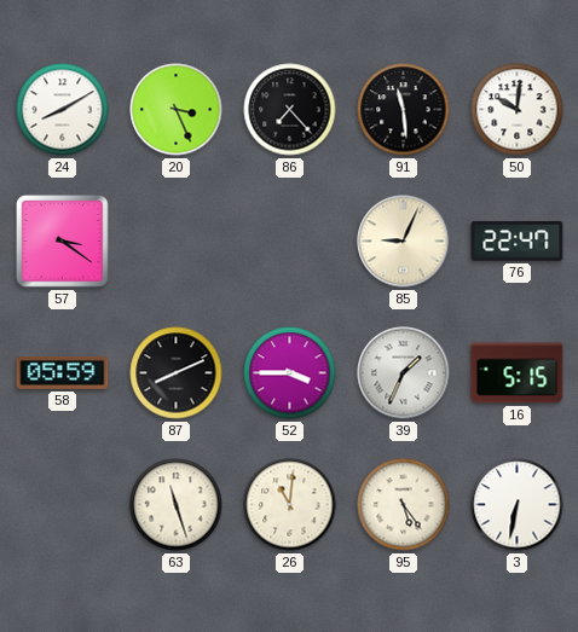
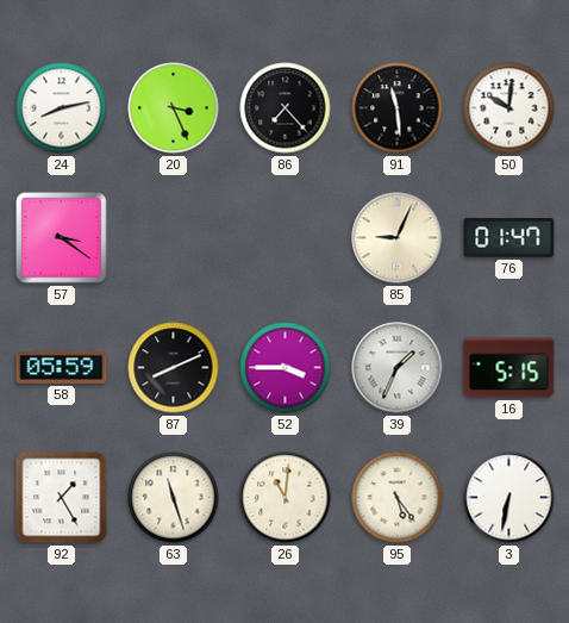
24: 8:10 -> 8:13
76: 22:47 -> 01:47
92: none -> 1:25
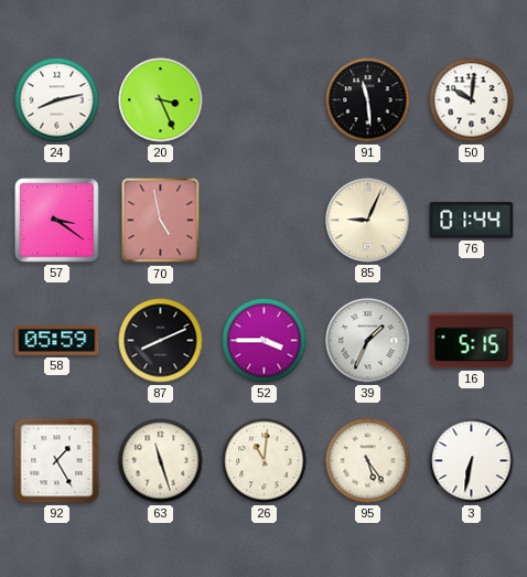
86: 7:23 -> none
70: none -> 4:58
76: 01:47 -> 01:44
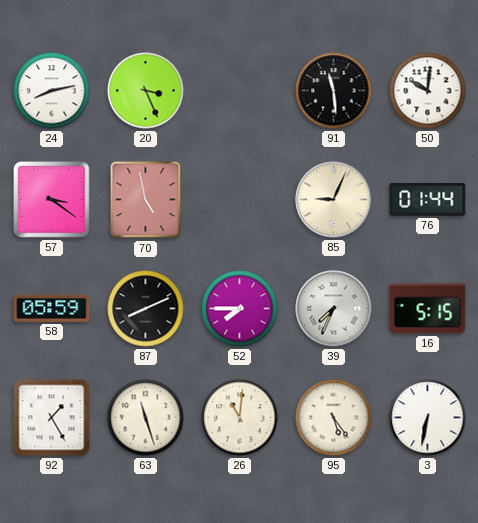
52: 3:45 -> 7:45
39: 1:34 -> 7:34
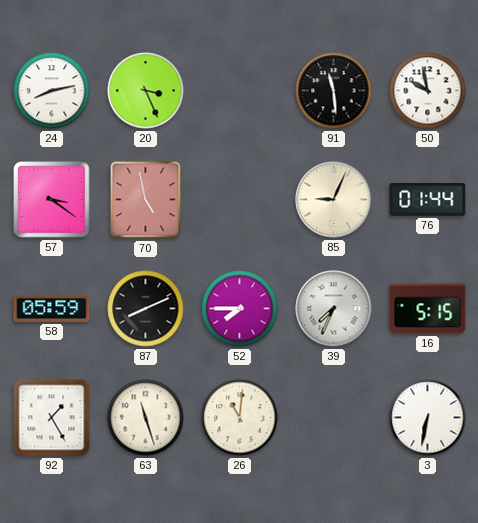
50: 10:01 -> 9:58
95: 5:24 -> none
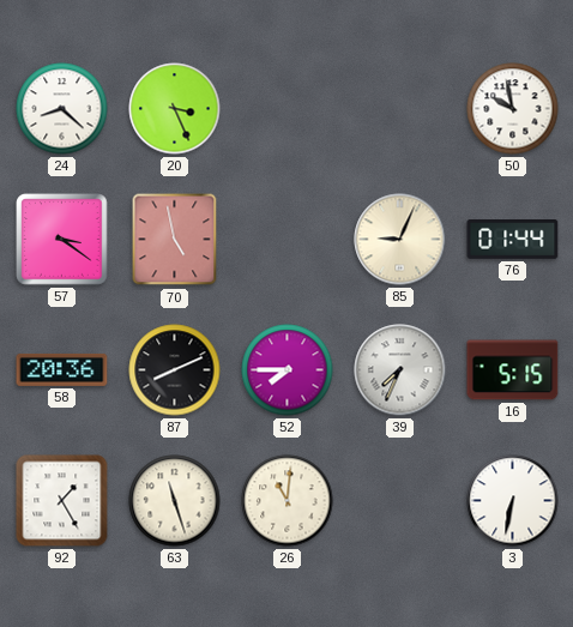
24: 8:13 -> 8:22
91: 11:29 -> none
58: 05:59 -> 20:36
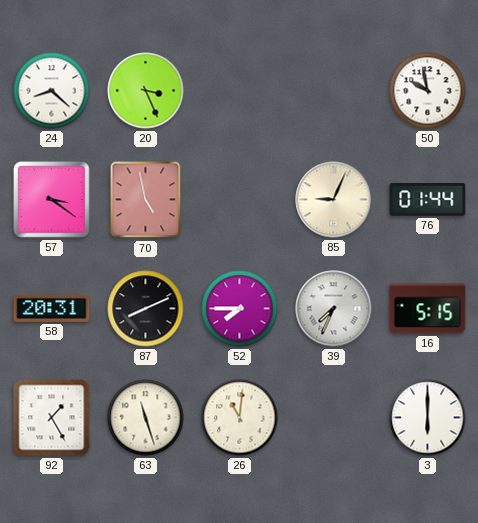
58: 20:36 -> 20:31
3: 6:32 -> 6:00
